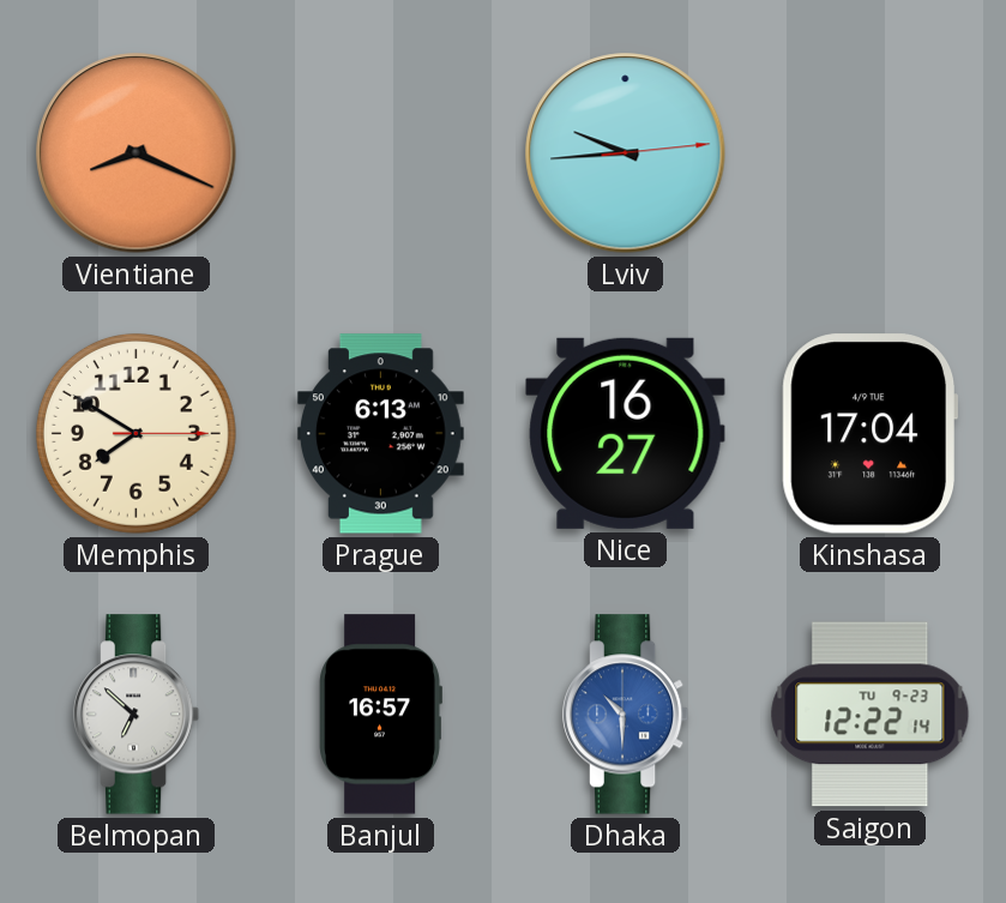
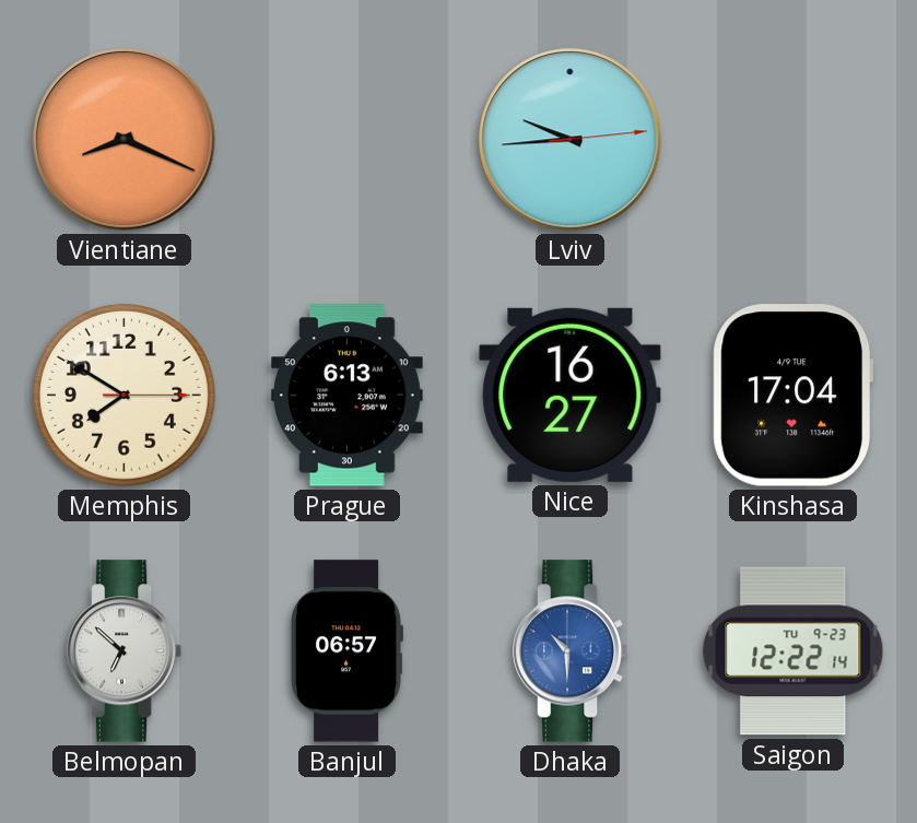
Banjul: 16:57 -> 06:57
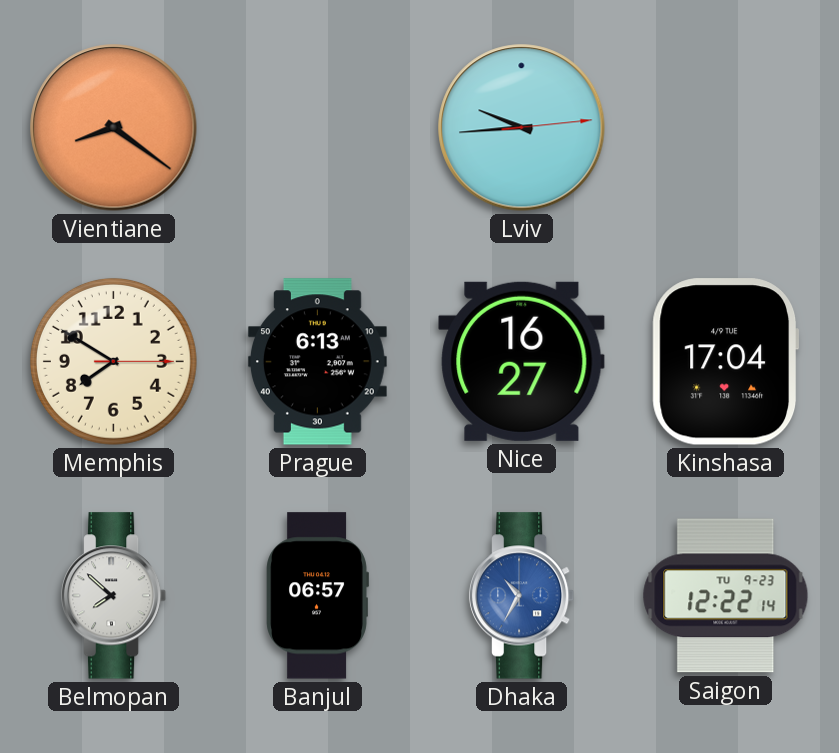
Vientiane: 8:19 -> 8:21
Belmopan: 6:52 -> 7:52
Dhaka: 10:30 -> 10:35
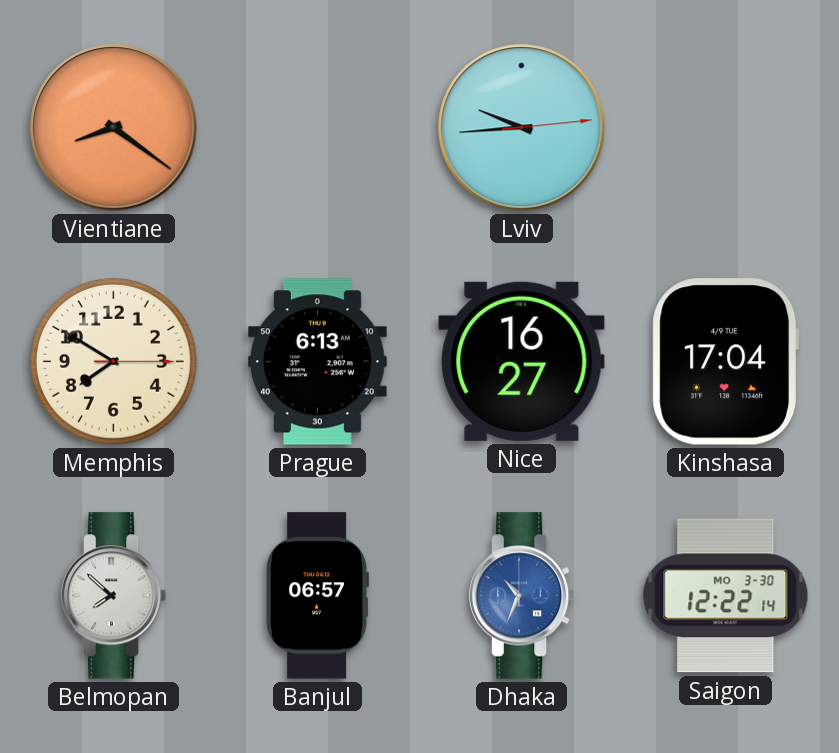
Dhaka: 10:35 -> 10:34
Saigon date: TU 9-23 -> MO 3-30
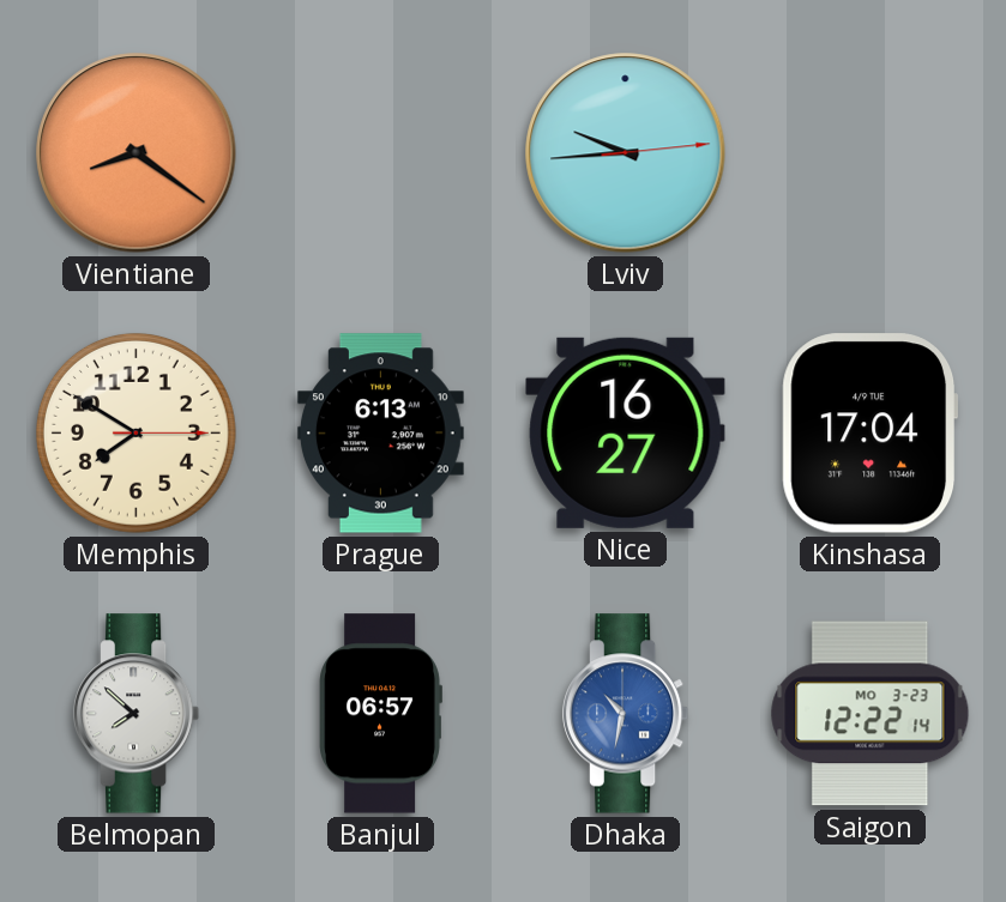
Dhaka: 10:34 -> 10:32
Saigon date: MO 3-30 -> MO 3-23
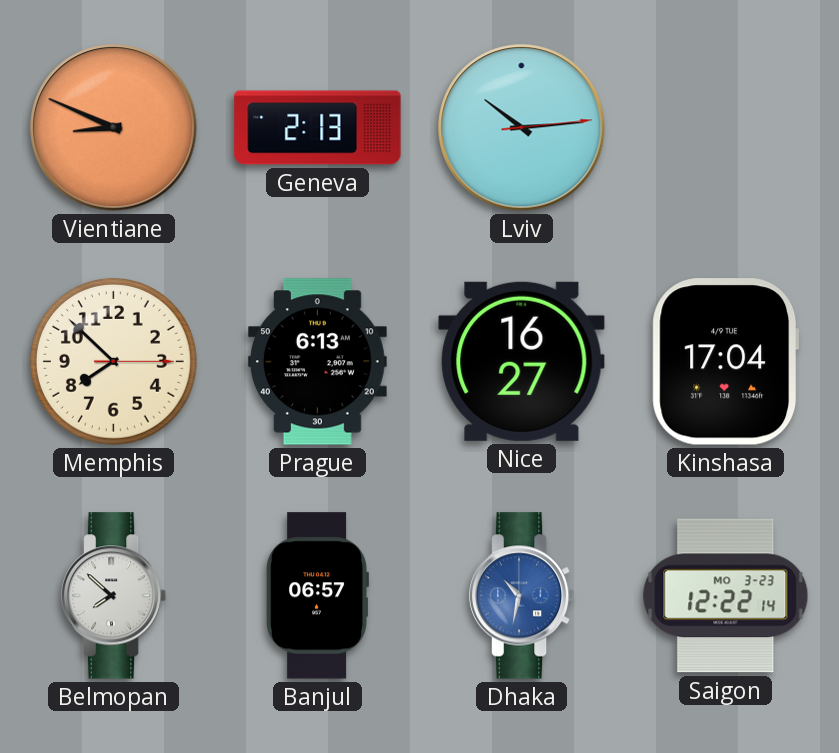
Vientiane: 8:21 -> 8:49
Geneva: none -> 2:13
Lviv: 9:44 -> 10:14
Memphis: 7:50 -> 7:52
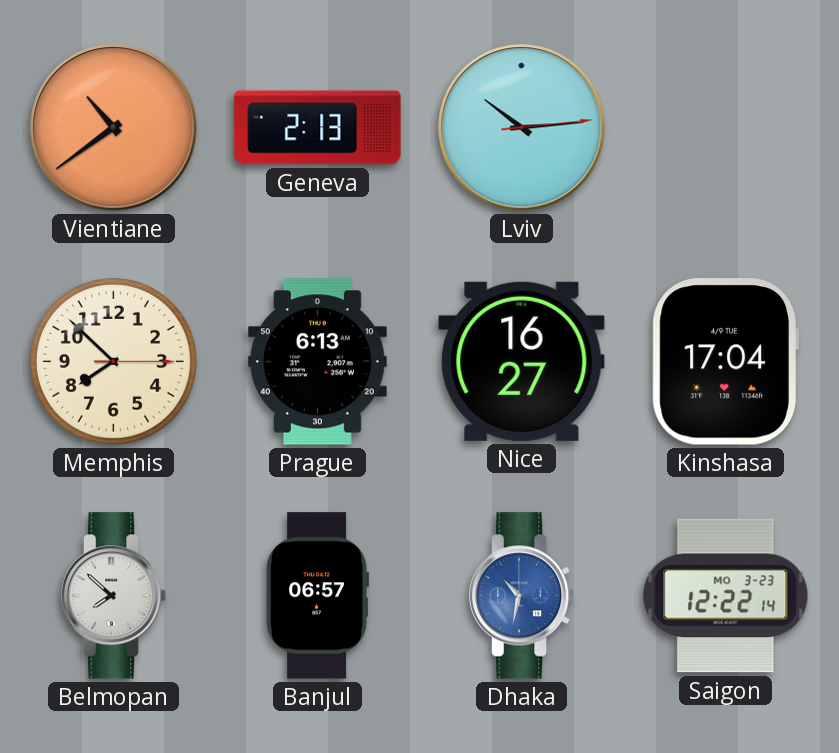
Vientiane: 8:49 -> 10:39
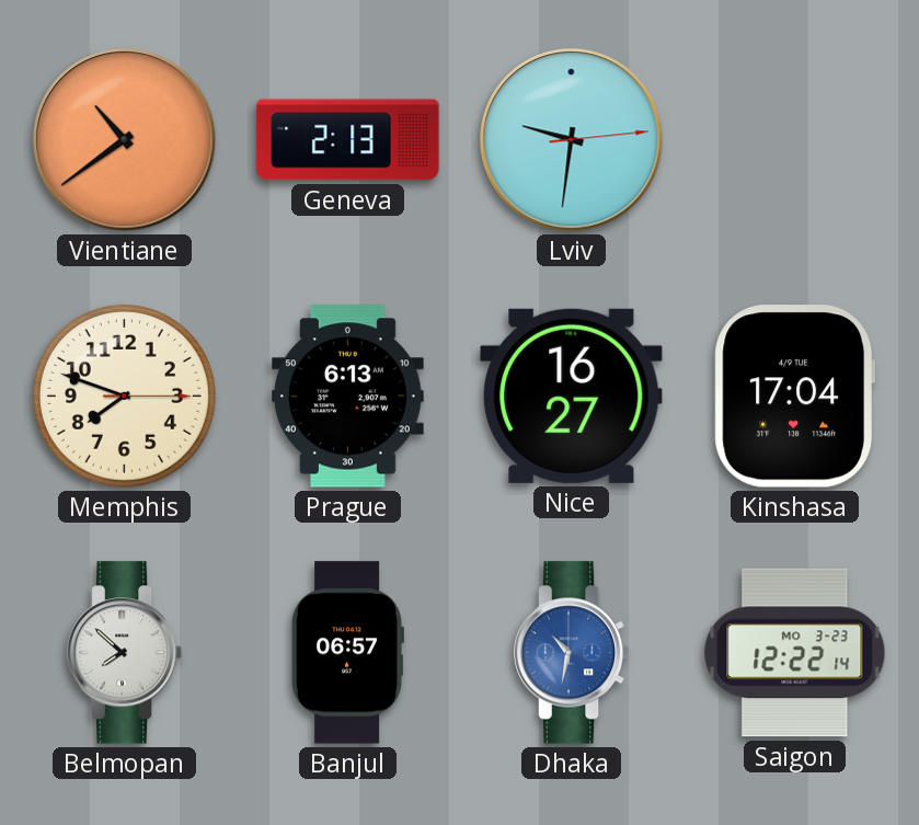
Lviv: 10:14 -> 9:31
Memphis: 7:52 -> 7:48
